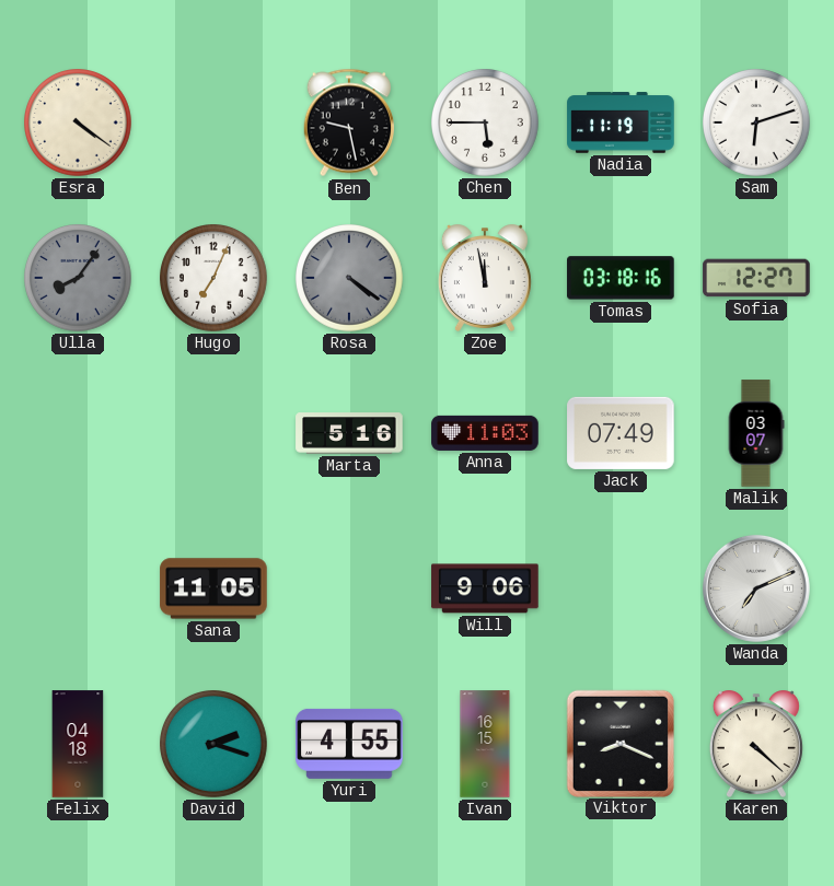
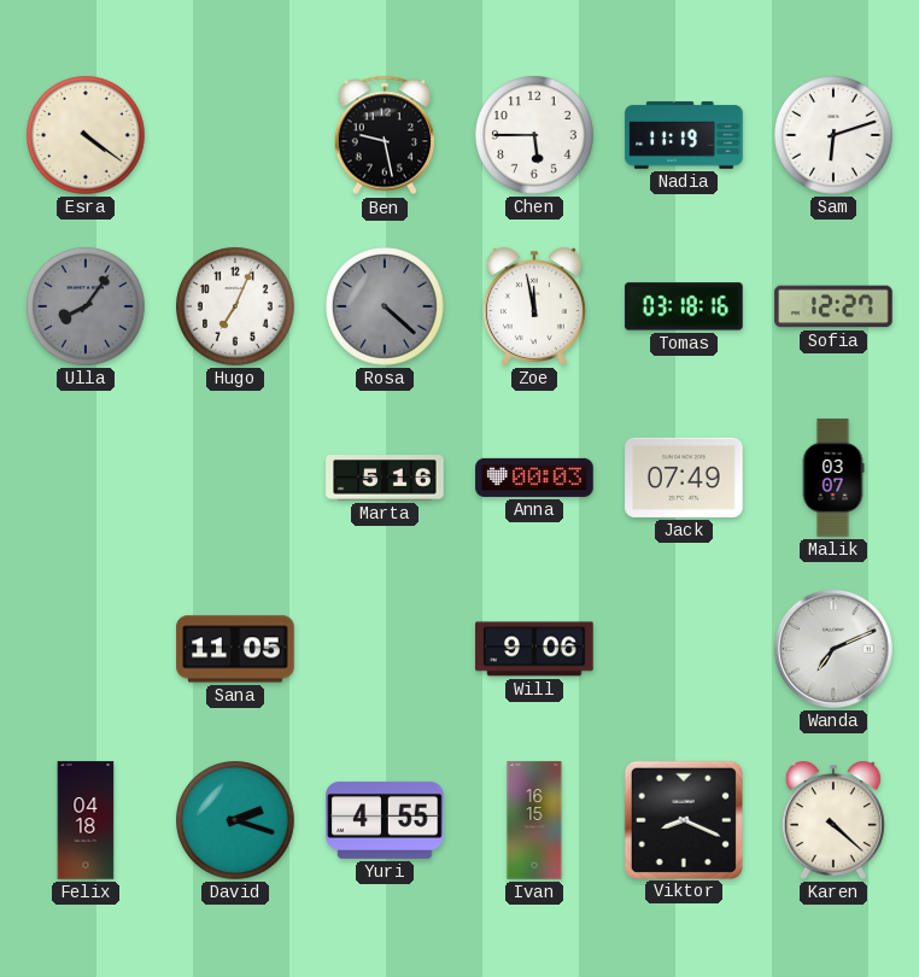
Rosa: 4:21 -> 4:22
Anna: 11:03 -> 00:03
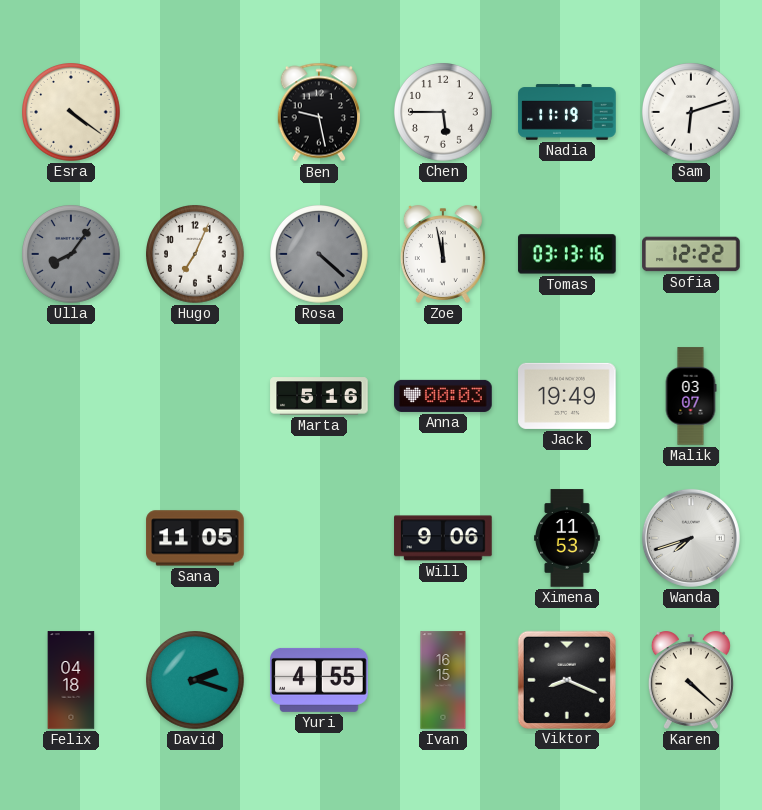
Tomas: 03:18 -> 03:13
Sofia: 12:27 -> 12:22
Jack: 07:49 -> 19:49
Ximena: none -> 11:53
Wanda: 7:11 -> 7:42
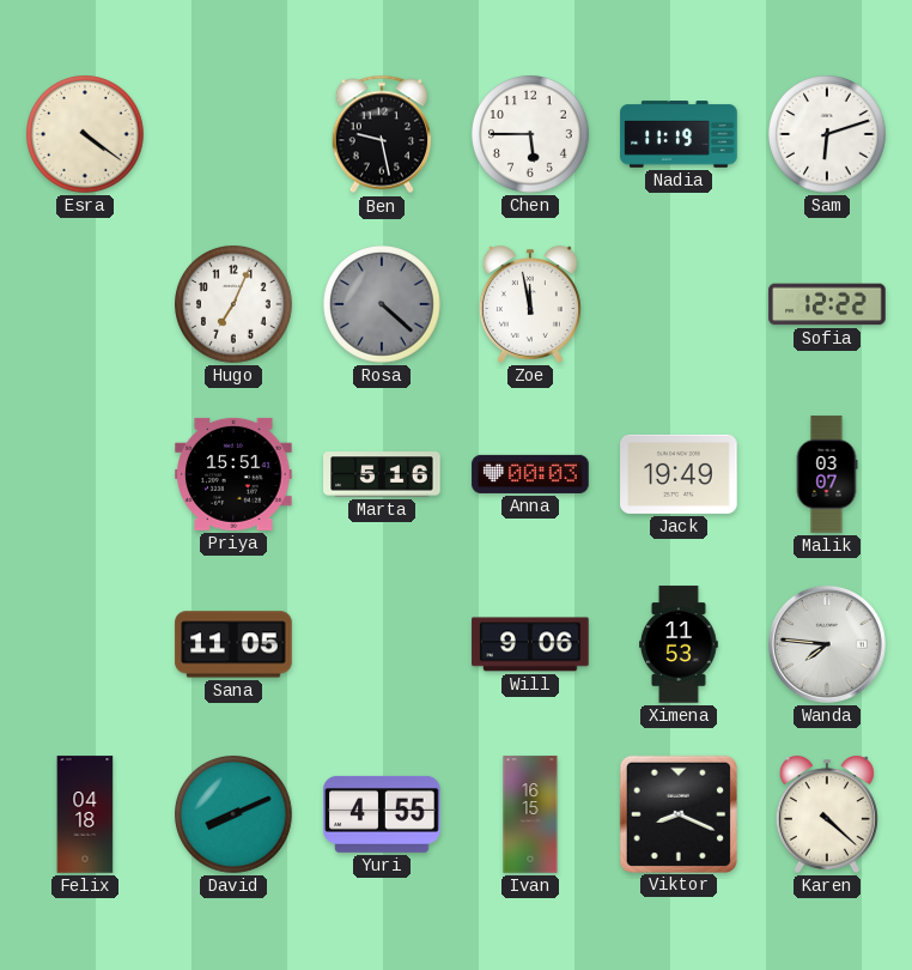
Ulla: 8:06 -> none
Tomas: 03:13 -> none
Priya: none -> 15:51
Wanda: 7:42 -> 7:46
David: 2:18 -> 8:11
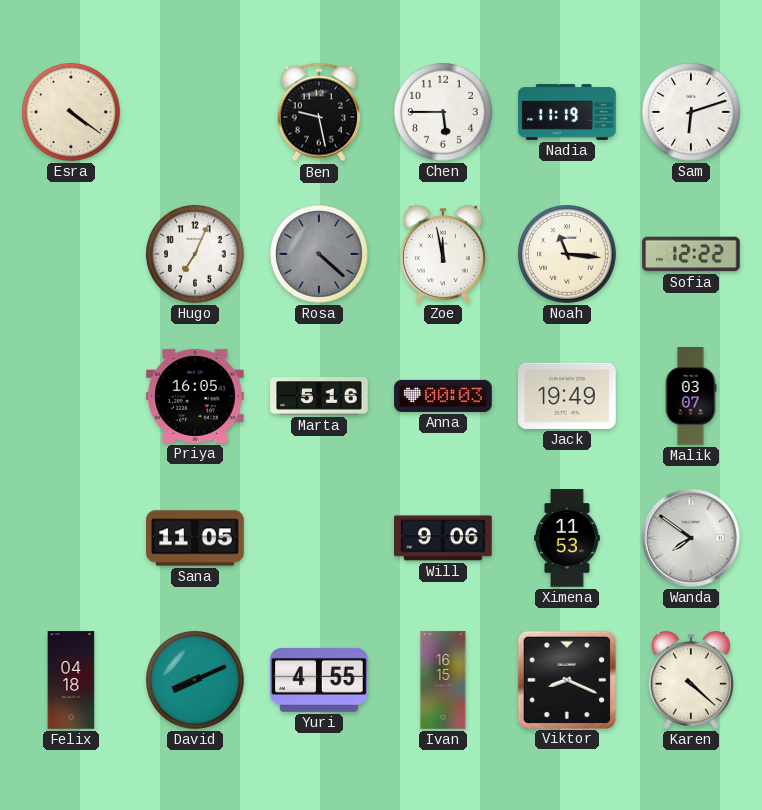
Noah: none -> 11:16
Priya: 15:51 -> 16:05
Wanda: 7:46 -> 7:51
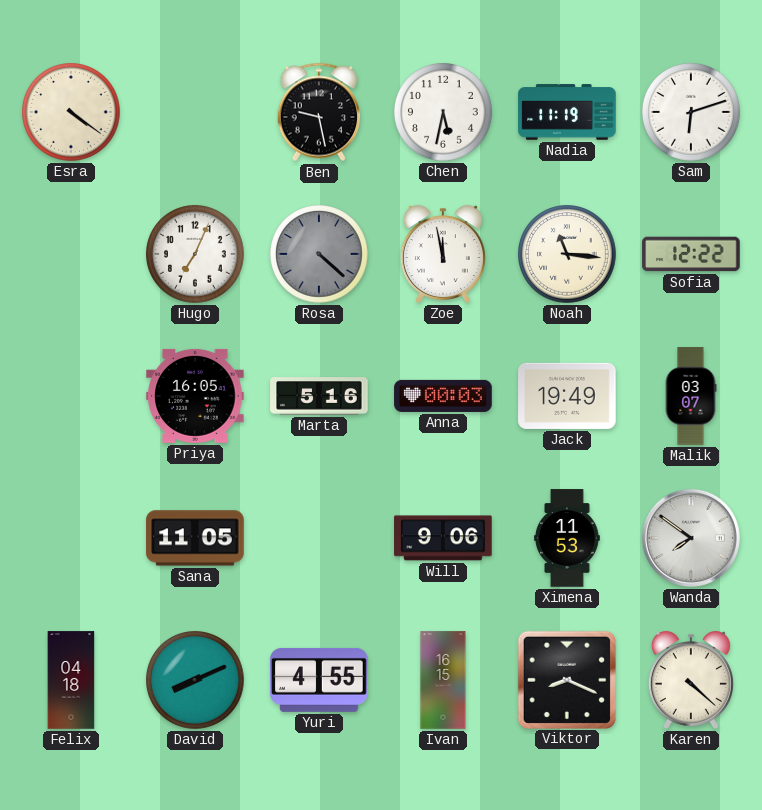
Chen: 5:45 -> 5:32
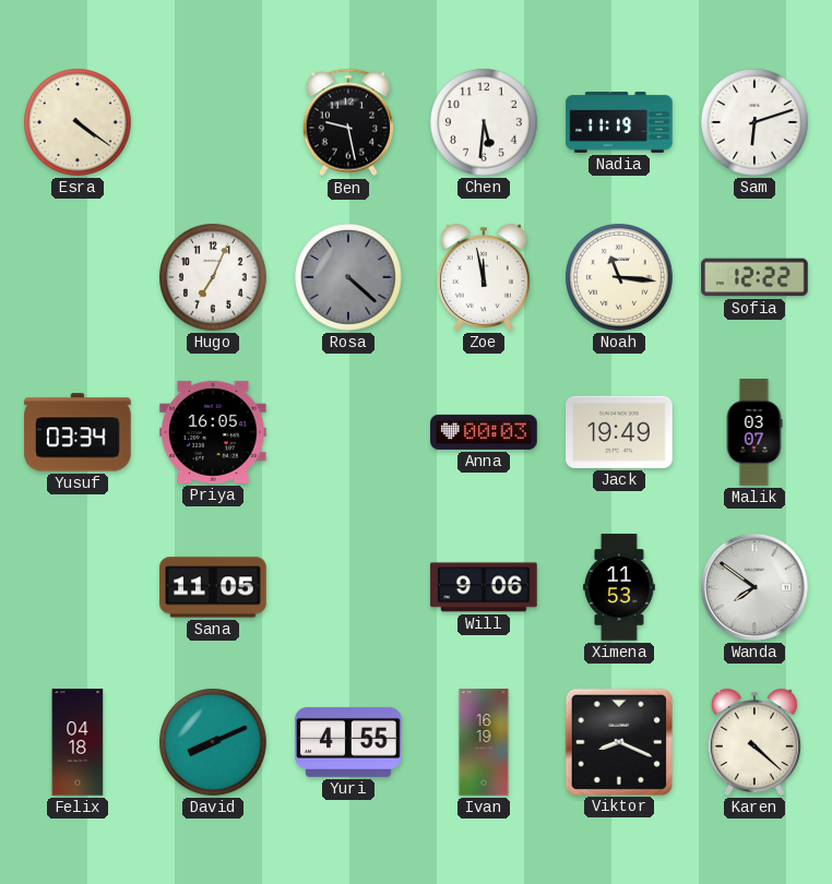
Chen: 5:32 -> 5:31
Yusuf: none -> 03:34
Marta: 5:16 -> none
Ivan: 16:15 -> 16:19
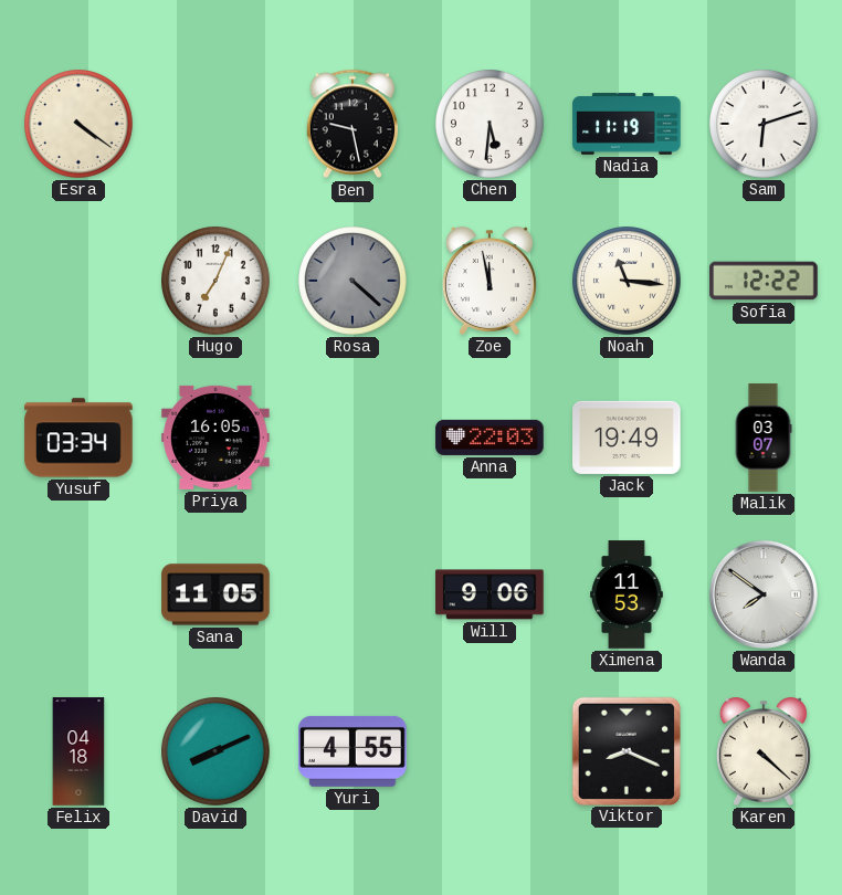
Anna: 00:03 -> 22:03
Ivan: 16:19 -> none
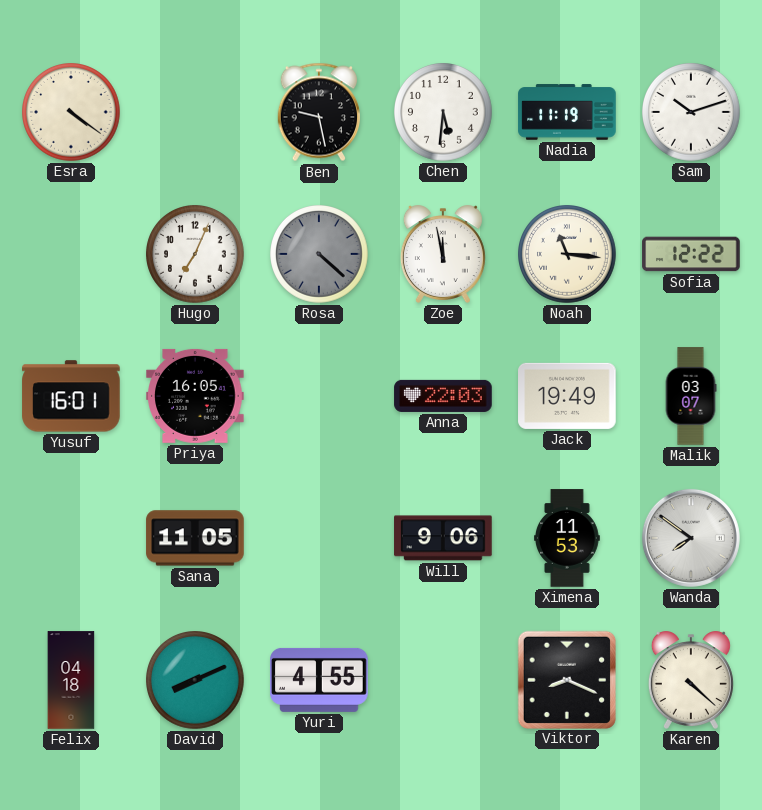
Sam: 6:12 -> 10:12
Yusuf: 03:34 -> 16:01
